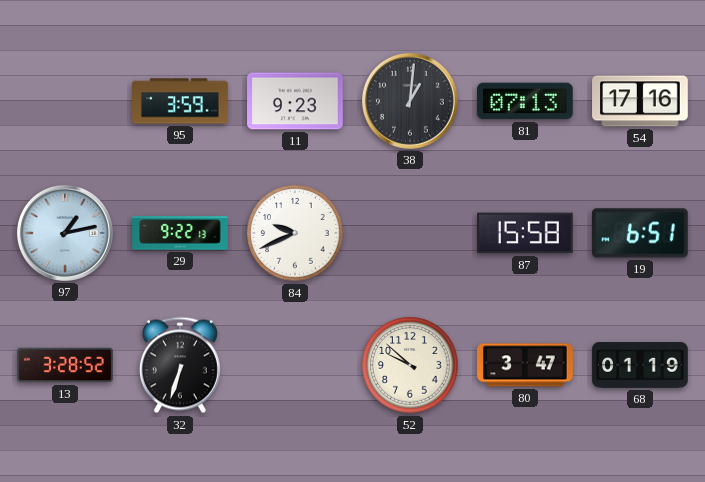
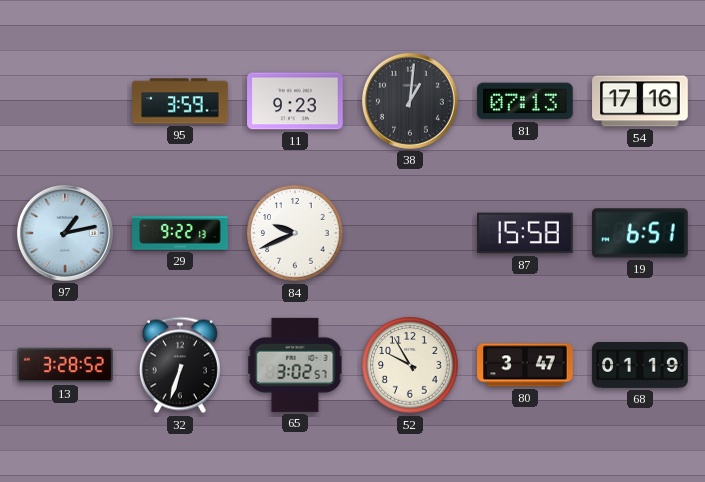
65: none -> 3:02
52: 9:52 -> 9:55
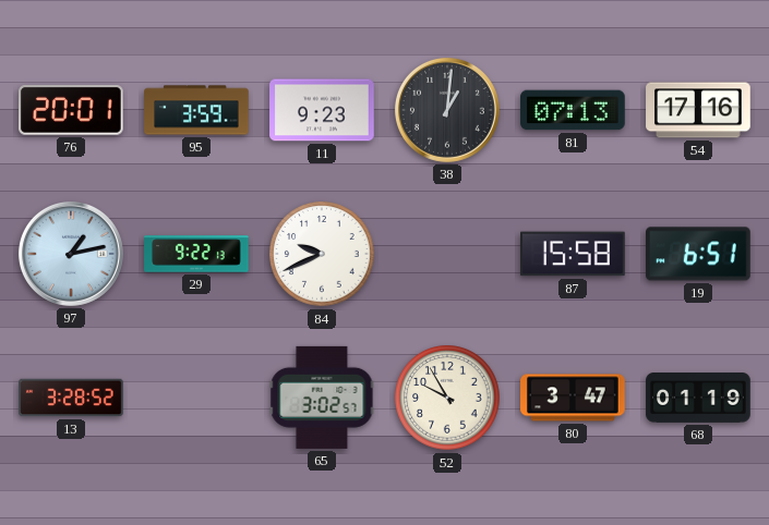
76: none -> 20:01
32: 6:33 -> none
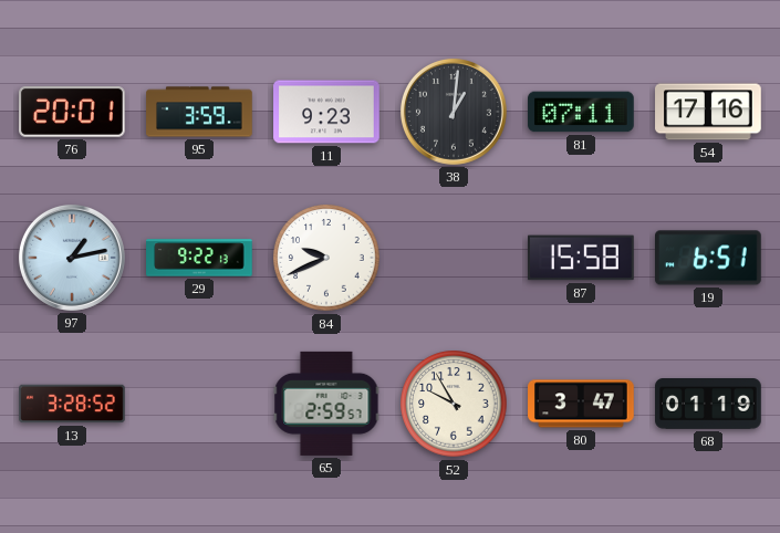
81: 07:13 -> 07:11
65: 3:02 -> 2:59
